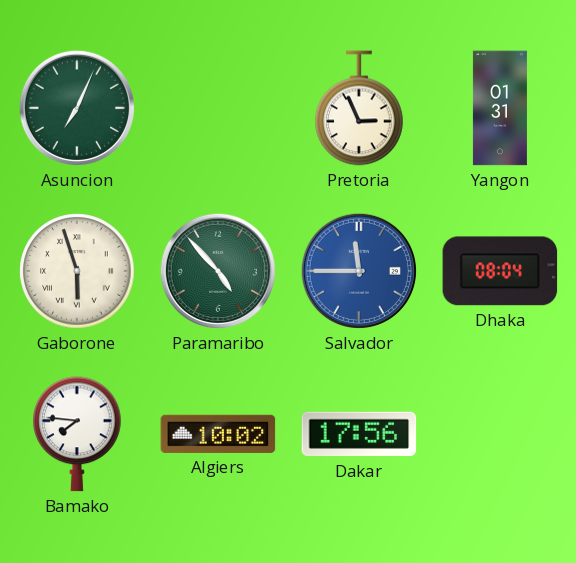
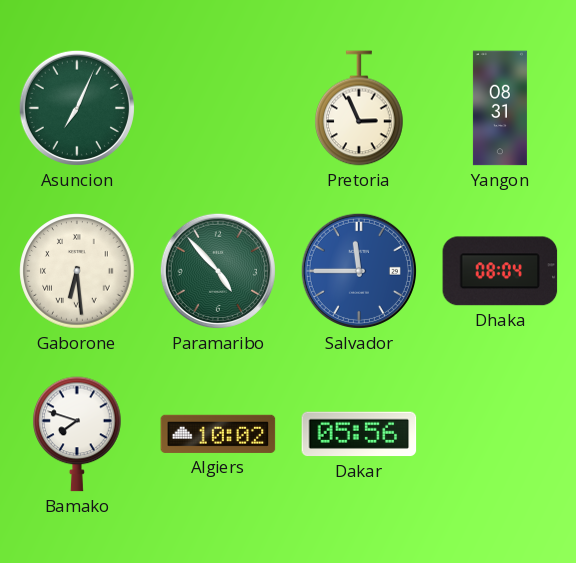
Yangon: 01:31 -> 08:31
Gaborone: 5:57 -> 6:29
Bamako: 7:46 -> 7:48
Dakar: 17:56 -> 05:56
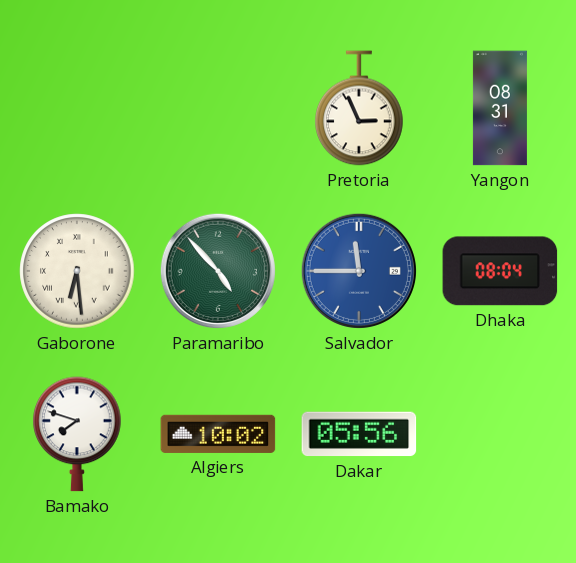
Asuncion: 7:04 -> none
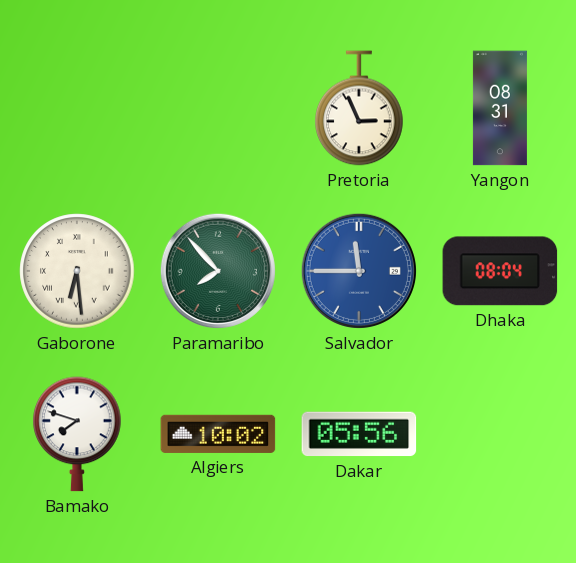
Paramaribo: 4:53 -> 7:53
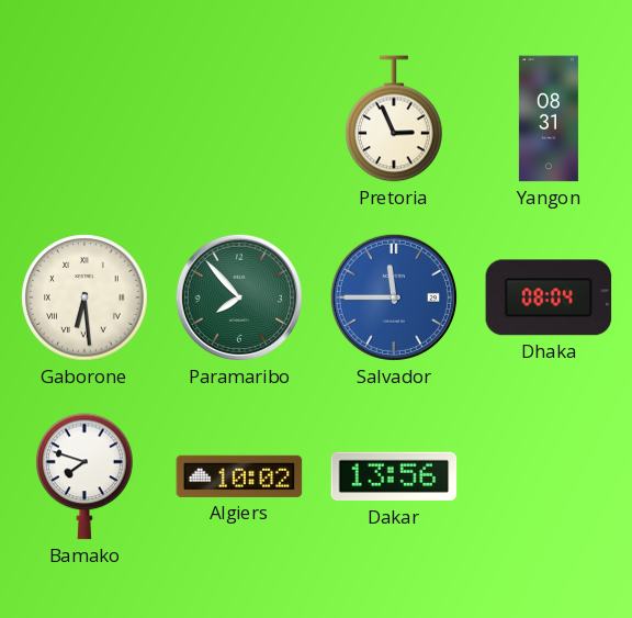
Dakar: 05:56 -> 13:56
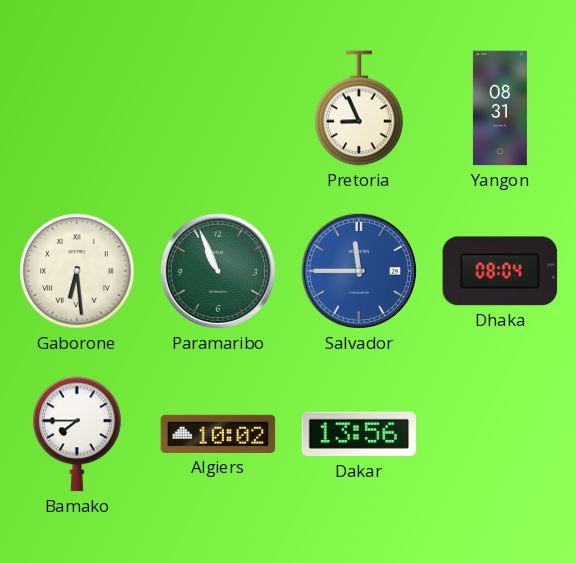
Pretoria: 2:56 -> 8:56
Paramaribo: 7:53 -> 10:56
Bamako: 7:48 -> 7:45
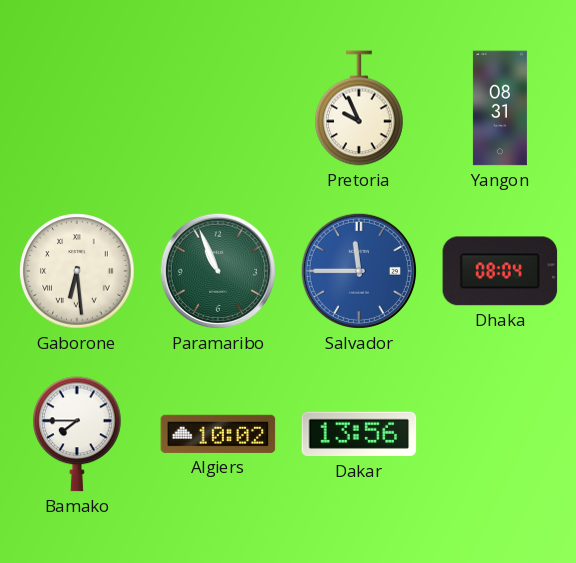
Pretoria: 8:56 -> 9:56
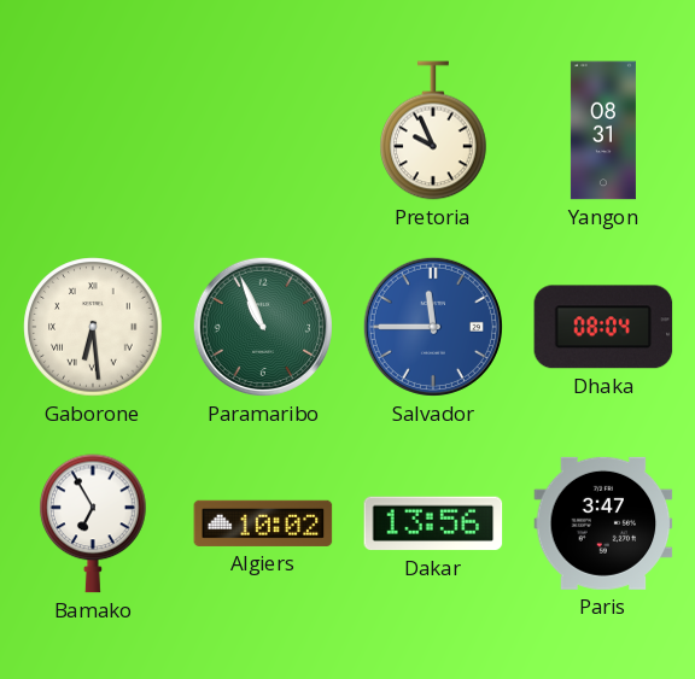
Bamako: 7:45 -> 6:55
Paris: none -> 3:47
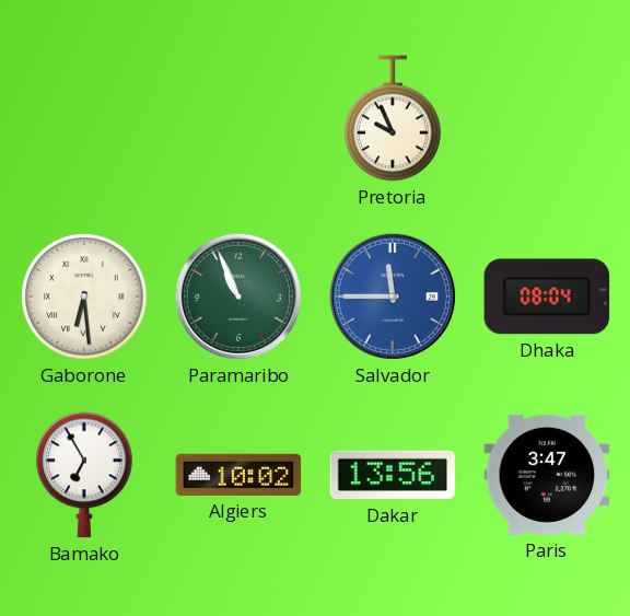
Yangon: 08:31 -> none
